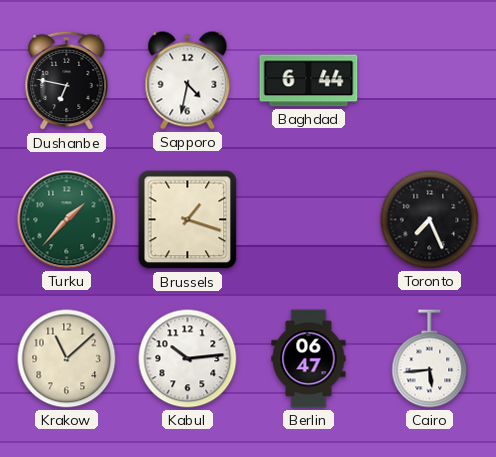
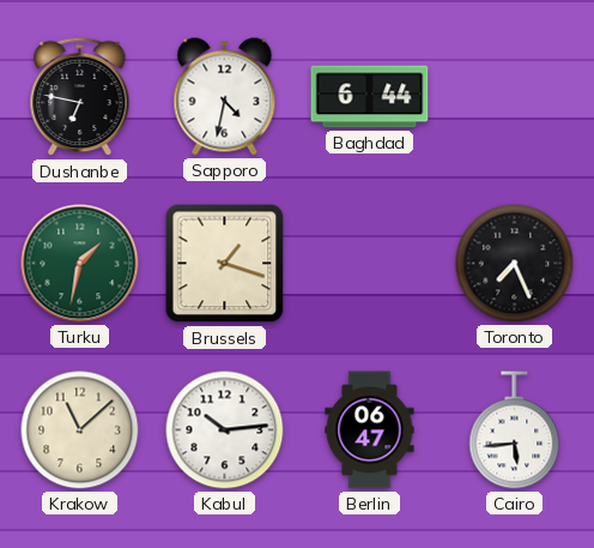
Turku: 1:37 -> 1:32
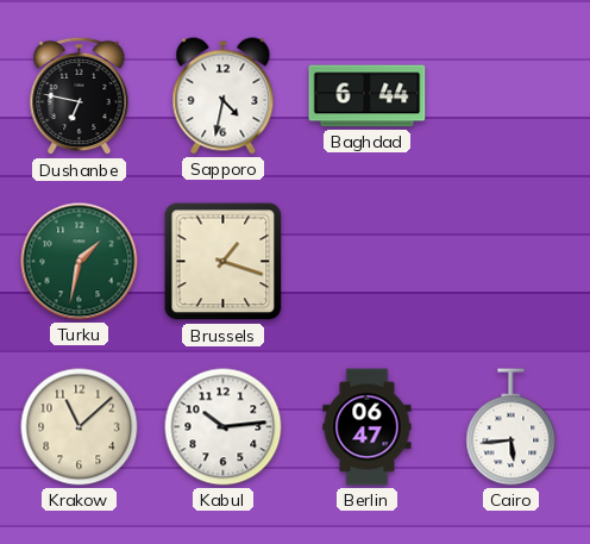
Toronto: 7:26 -> none
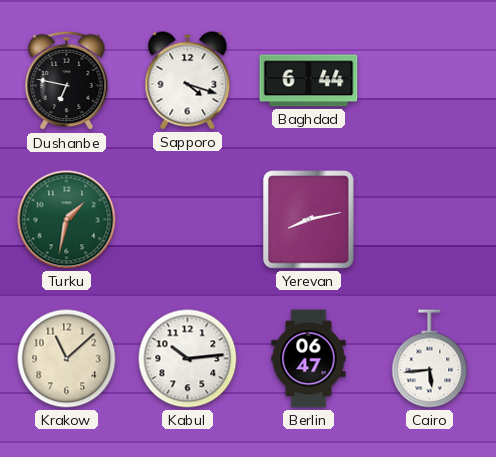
Sapporo: 4:32 -> 4:18
Brussels: 1:18 -> none
Yerevan: none -> 8:13
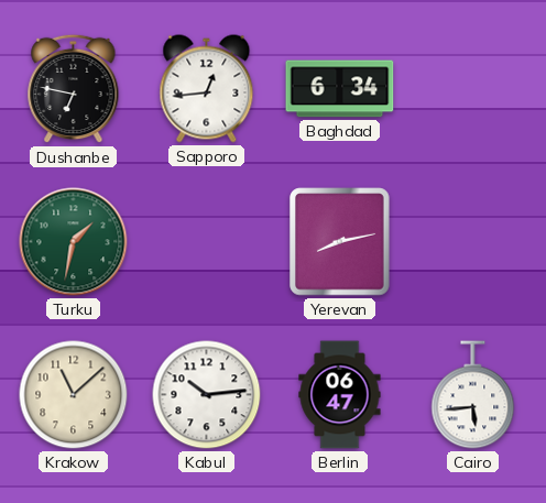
Sapporo: 4:18 -> 12:44
Baghdad: 6:44 -> 6:34
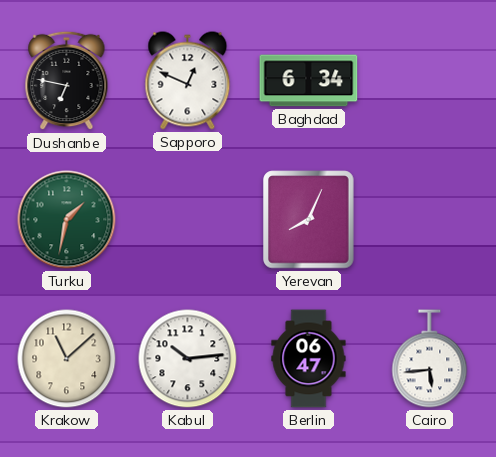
Sapporo: 12:44 -> 12:49
Yerevan: 8:13 -> 8:04
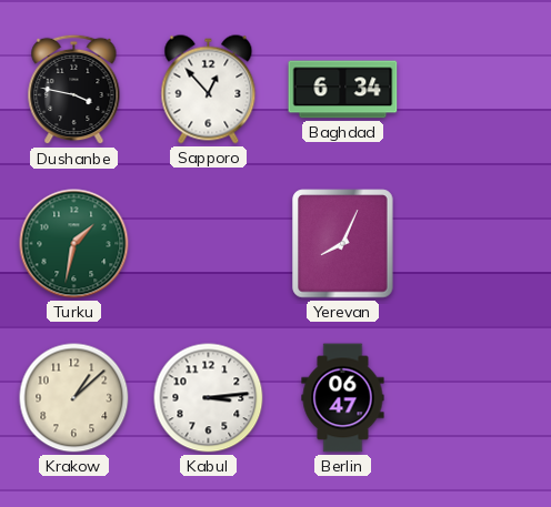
Dushanbe: 6:47 -> 3:47
Sapporo: 12:49 -> 12:53
Krakow: 11:08 -> 1:08
Kabul: 10:14 -> 3:14
Cairo: 5:44 -> none
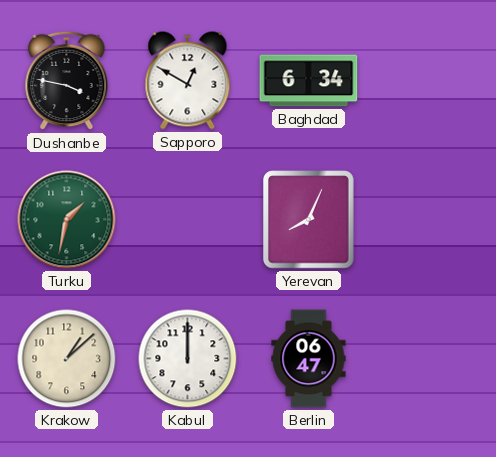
Sapporo: 12:53 -> 12:50
Kabul: 3:14 -> 12:00
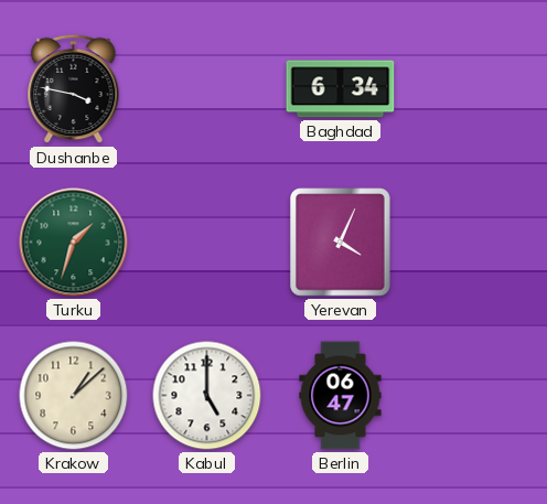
Sapporo: 12:50 -> none
Turku: 1:32 -> 1:33
Yerevan: 8:04 -> 4:04
Kabul: 12:00 -> 5:00
